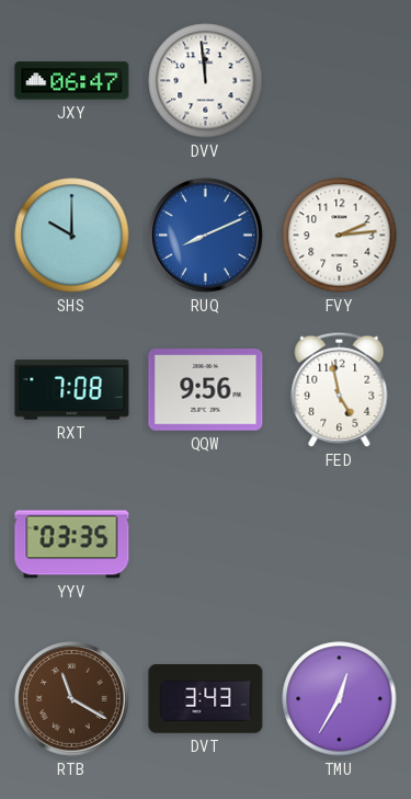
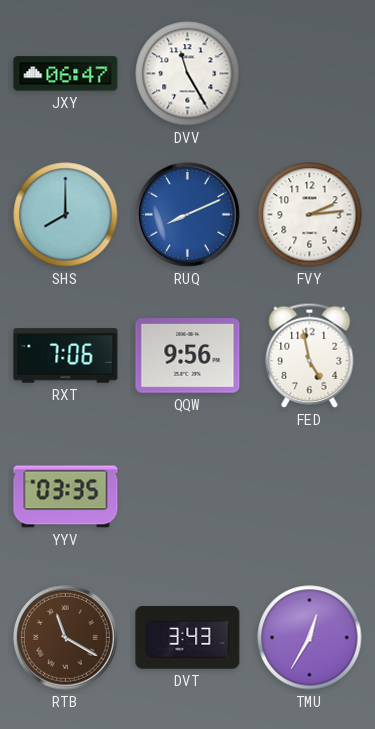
DVV: 11:59 -> 11:25
SHS: 10:00 -> 8:00
RXT: 7:08 -> 7:06
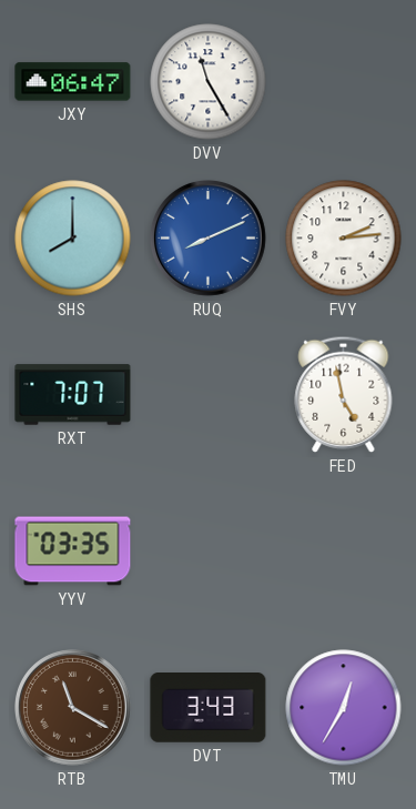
RXT: 7:06 -> 7:07
QQW: 9:56 -> none
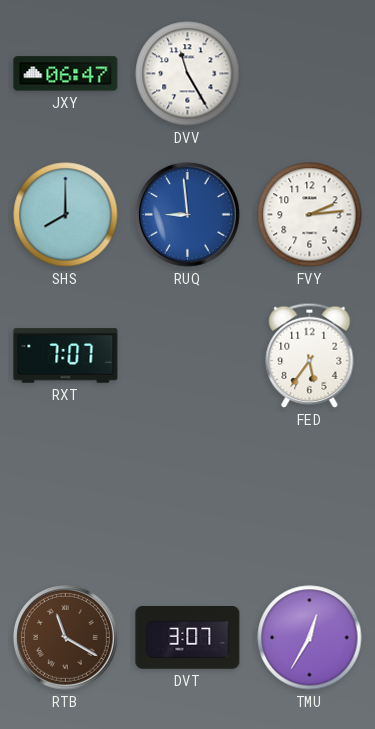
RUQ: 8:11 -> 8:59
FED: 4:58 -> 5:36
YYV: 03:35 -> none
DVT: 3:43 -> 3:07
